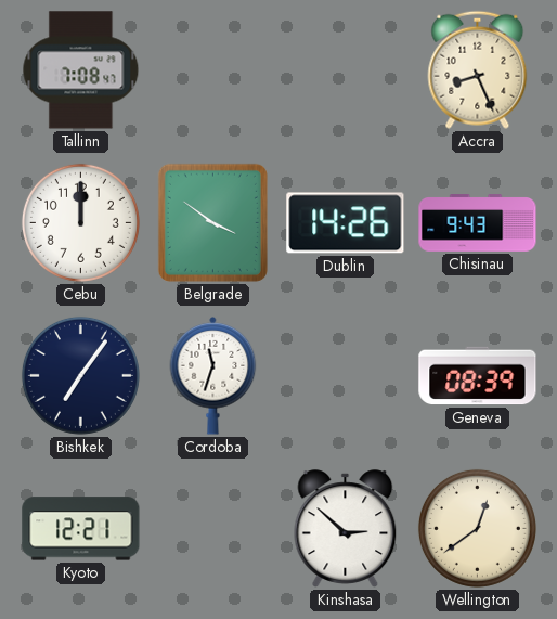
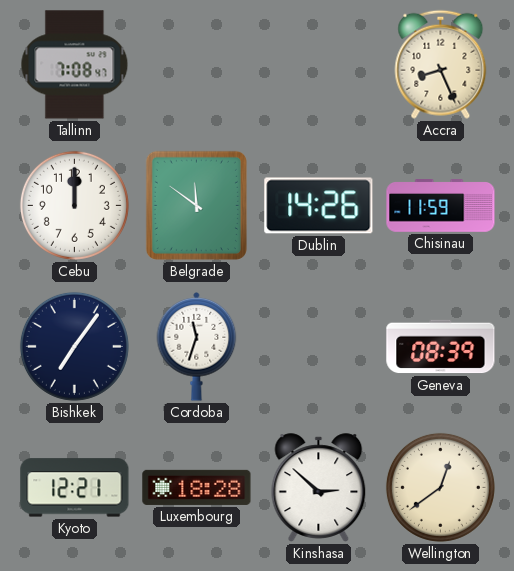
Belgrade: 3:51 -> 11:51
Chisinau: 9:43 -> 11:59
Luxembourg: none -> 18:28
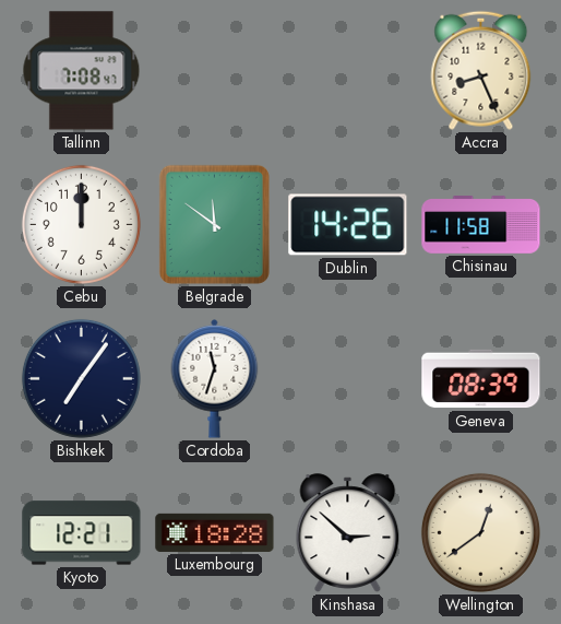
Chisinau: 11:59 -> 11:58
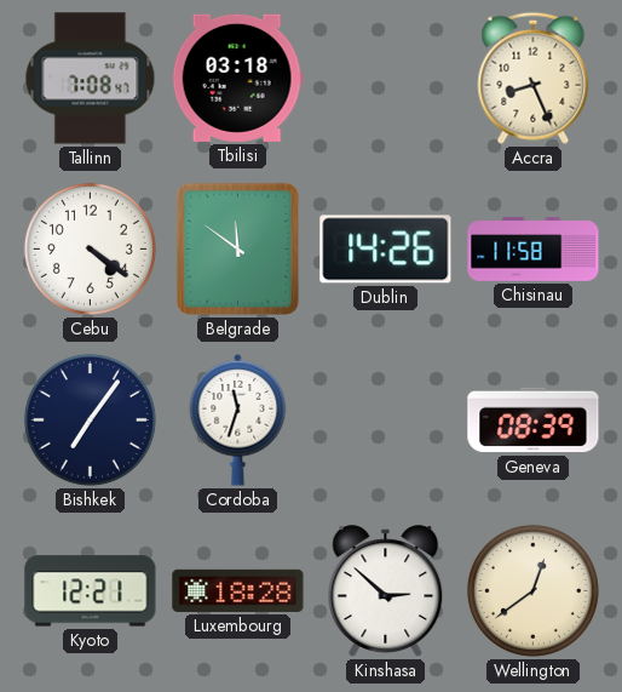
Tbilisi: none -> 03:18
Cebu: 12:00 -> 4:21
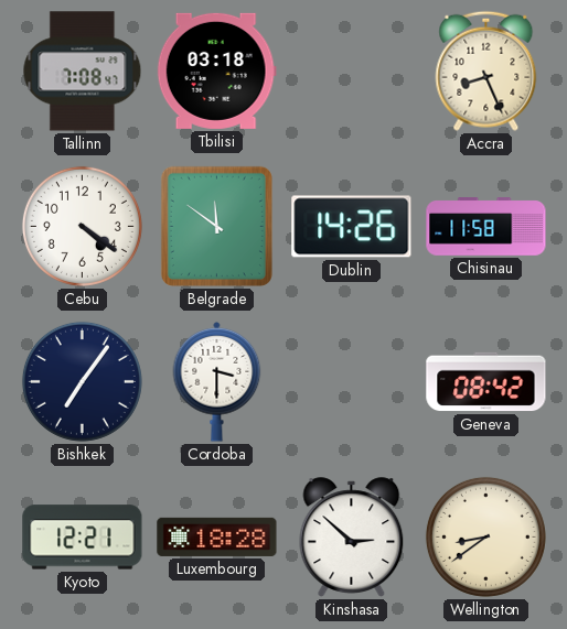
Cordoba: 11:33 -> 3:30
Geneva: 08:39 -> 08:42
Wellington: 12:39 -> 8:39
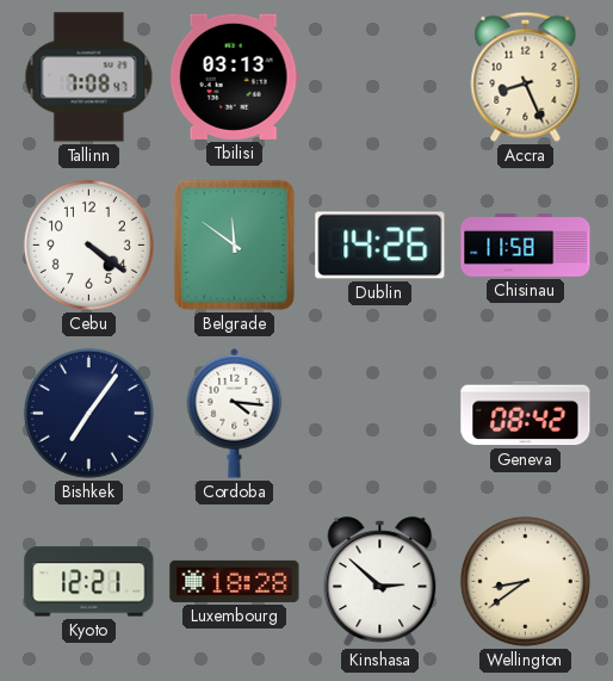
Tbilisi: 03:18 -> 03:13
Cordoba: 3:30 -> 4:16
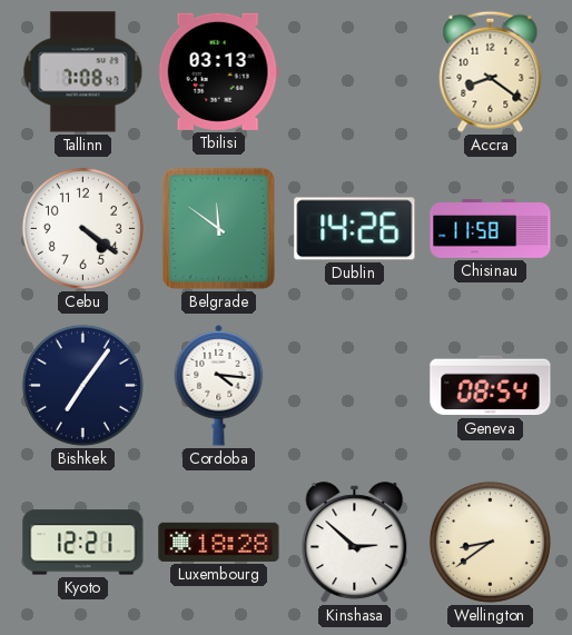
Accra: 8:26 -> 8:21
Geneva: 08:42 -> 08:54
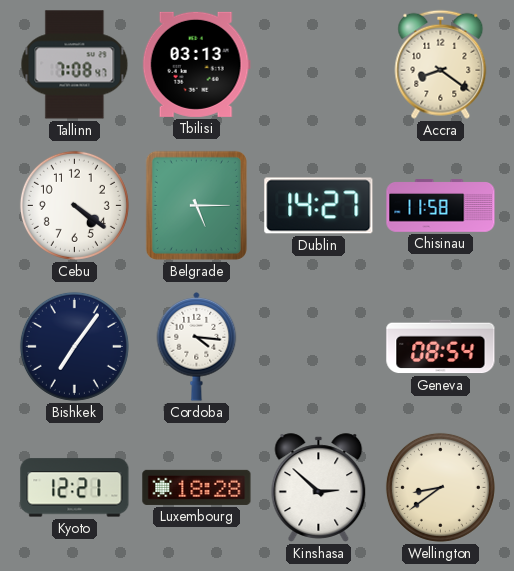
Belgrade: 11:51 -> 5:15
Dublin: 14:26 -> 14:27
